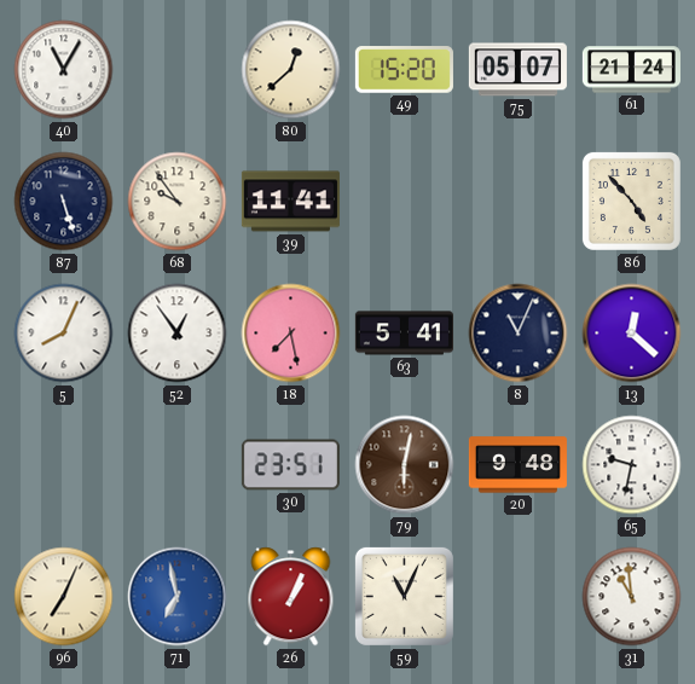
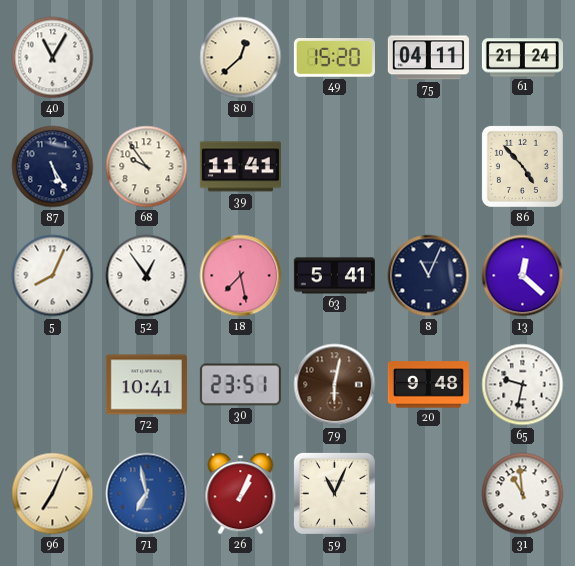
75: 05:07 -> 04:11
87: 5:27 -> 5:25
72: none -> 10:41
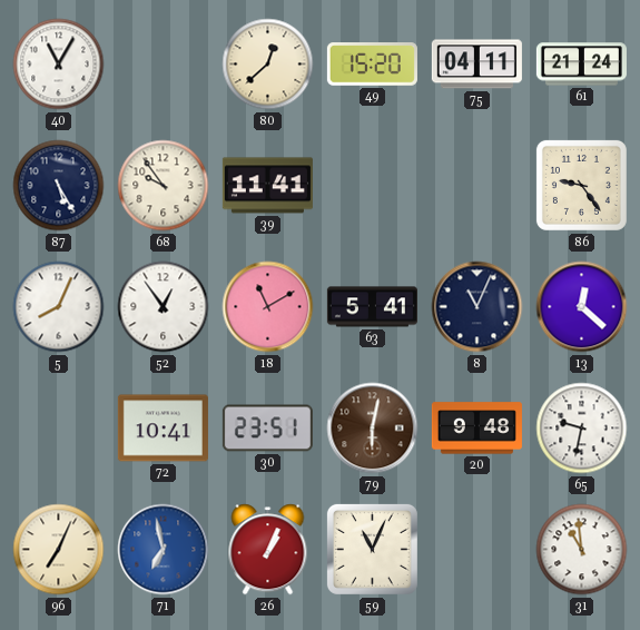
86: 4:53 -> 9:24
18: 7:28 -> 11:10
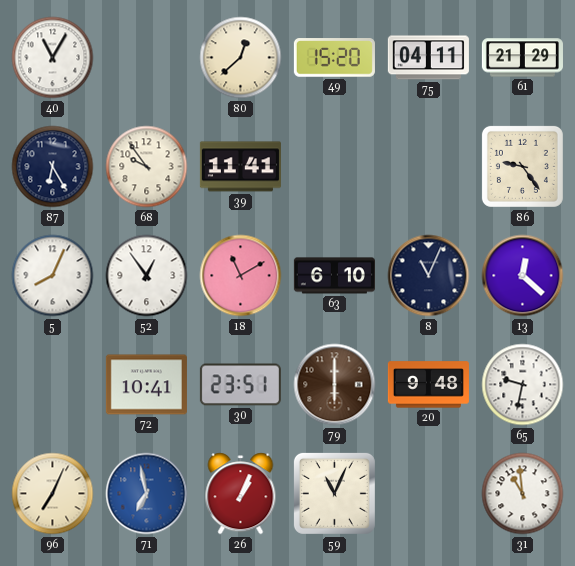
61: 21:24 -> 21:29
87: 5:25 -> 6:25
63: 5:41 -> 6:10
79: 6:02 -> 6:00
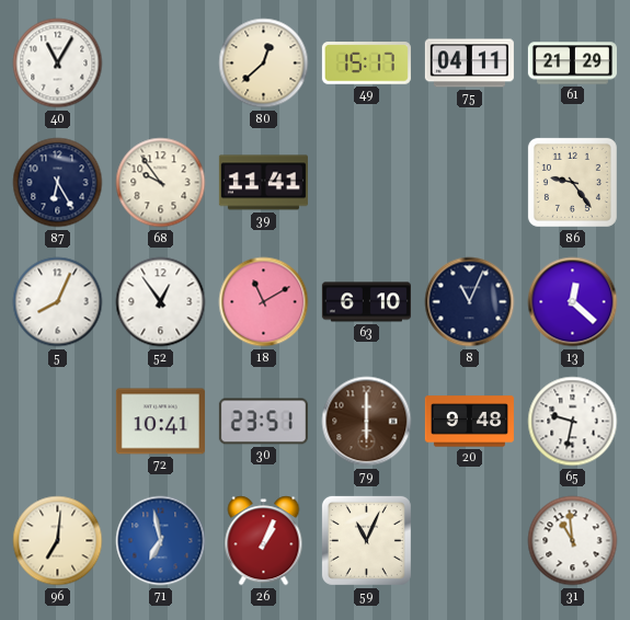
49: 15:20 -> 15:17
96: 7:04 -> 7:01
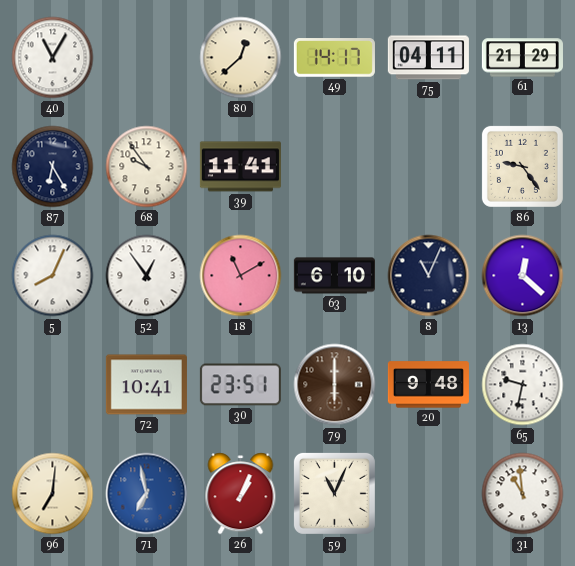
49: 15:17 -> 14:17
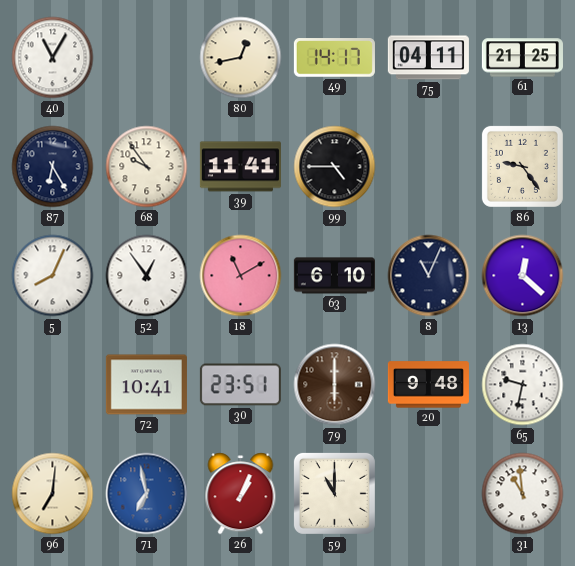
80: 12:38 -> 12:43
61: 21:29 -> 21:25
99: none -> 4:45
59: 11:04 -> 11:00
